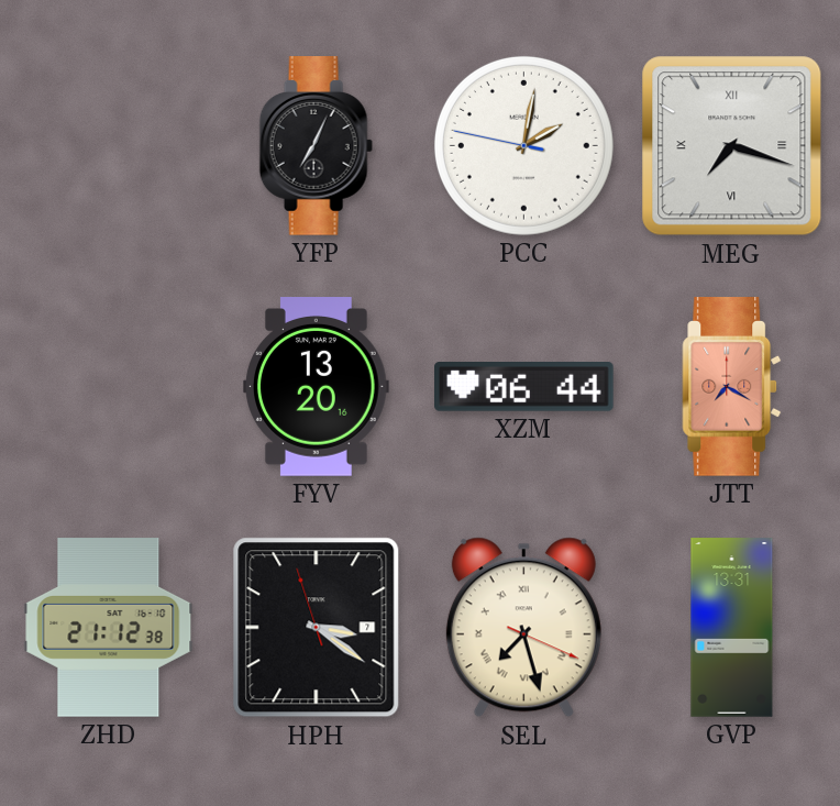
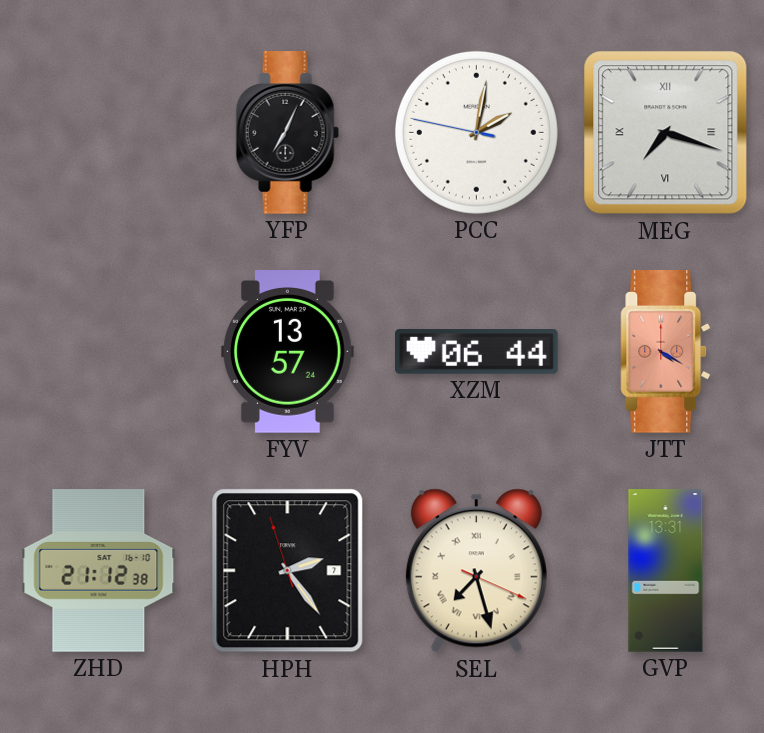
FYV: 13:20 -> 13:57
JTT: 7:20 -> 4:20
HPH: 3:20 -> 2:23
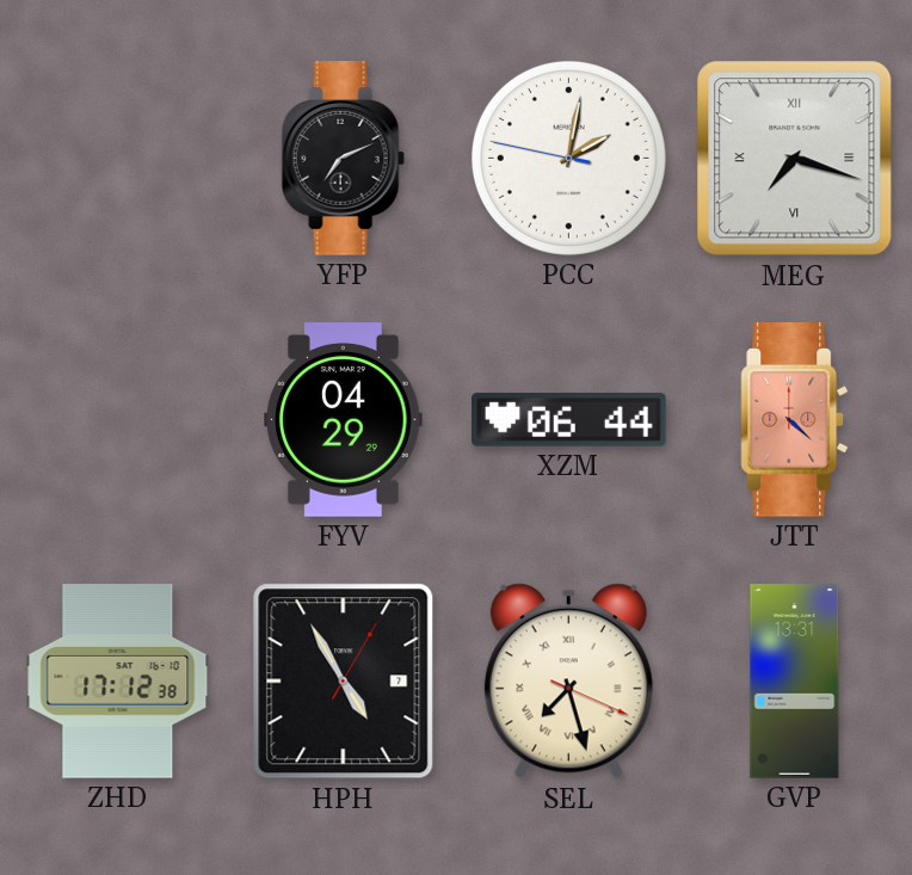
YFP: 7:04 -> 7:11
FYV: 13:57 -> 04:29
JTT: 4:20 -> 4:22
ZHD: 21:12 -> 17:12
HPH: 2:23 -> 4:55
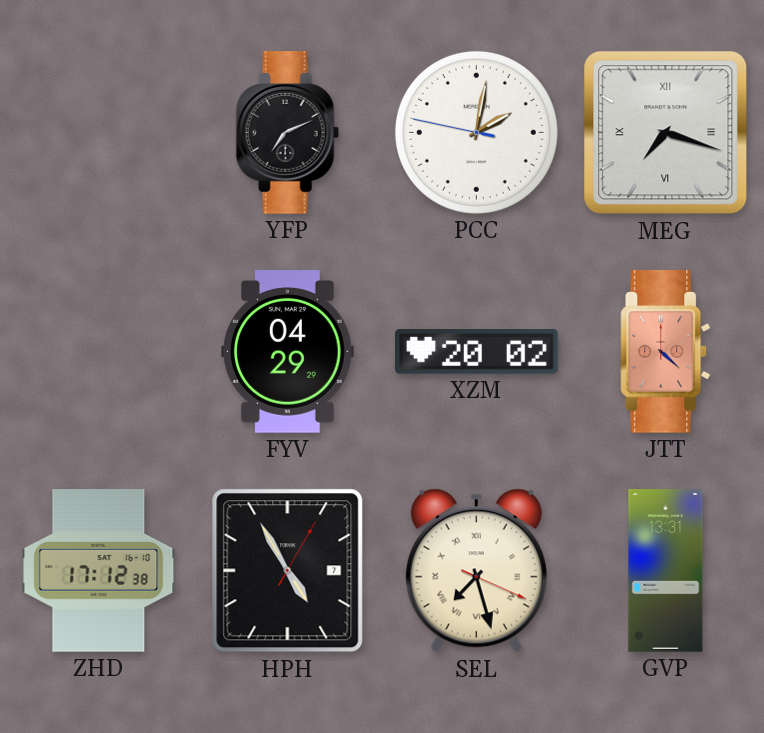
XZM: 06:44 -> 20:02
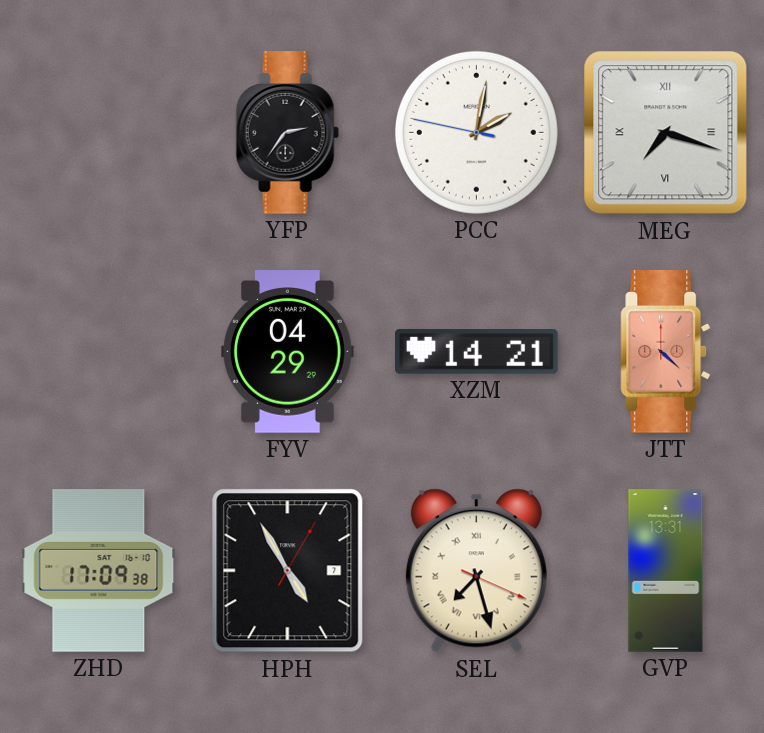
YFP: 7:11 -> 2:36
XZM: 20:02 -> 14:21
ZHD: 17:12 -> 17:09
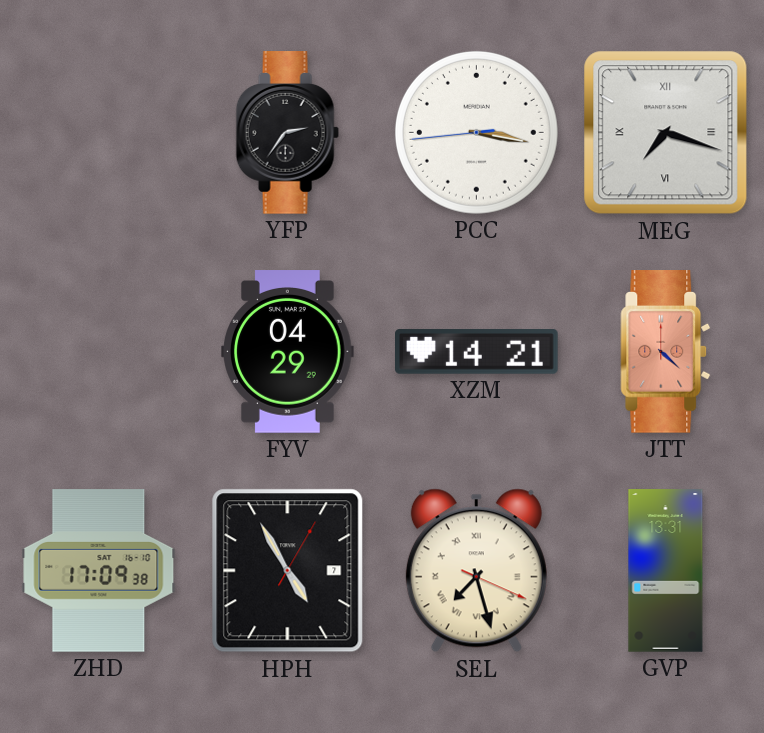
PCC: 2:01 -> 3:16
